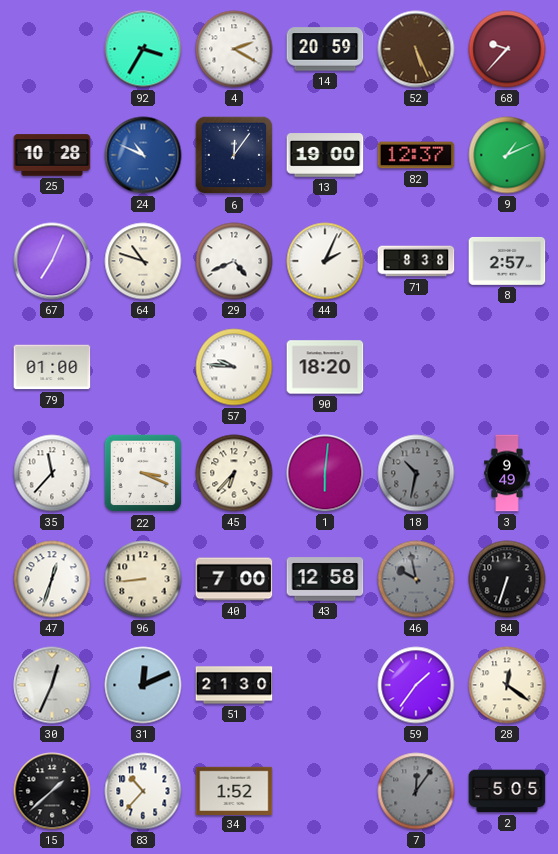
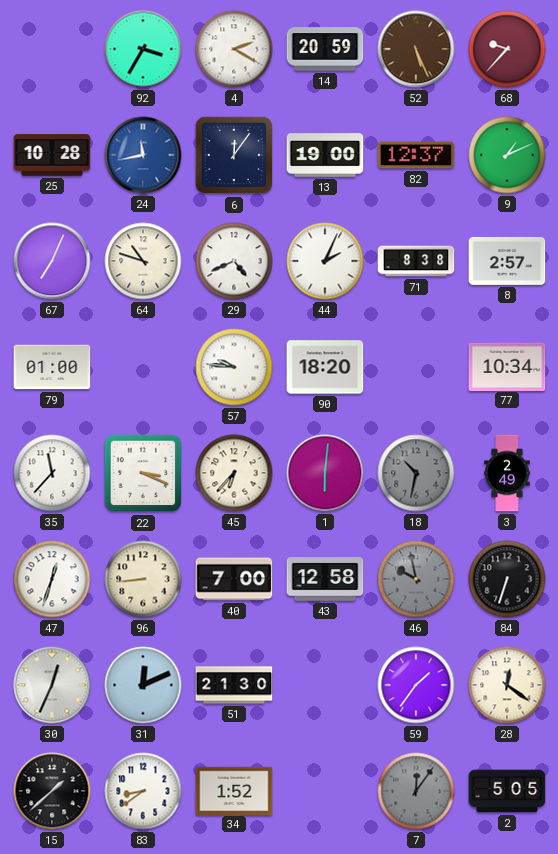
24: 10:49 -> 11:43
77: none -> 10:34
3: 9:49 -> 2:49
83: 10:37 -> 8:39
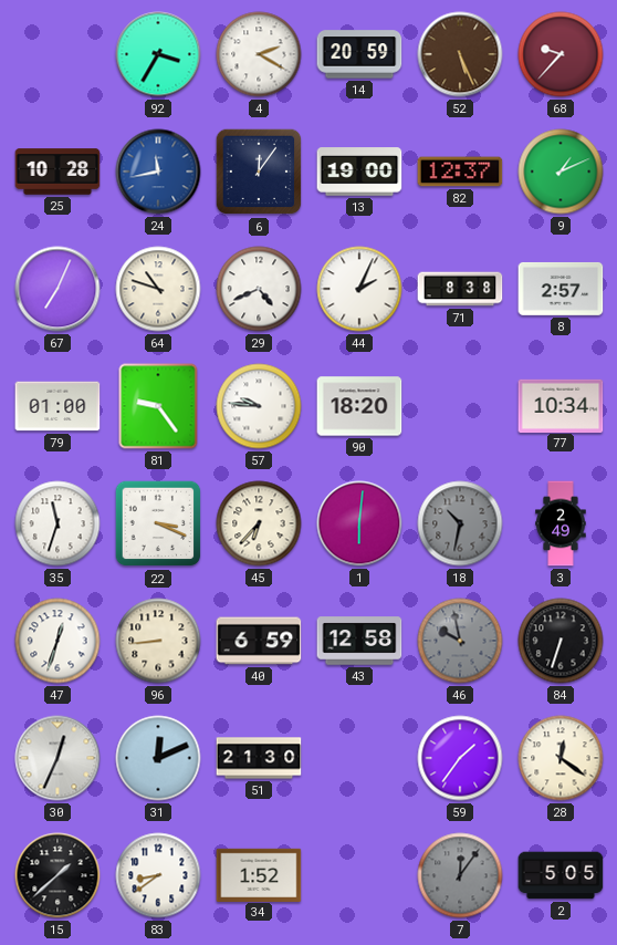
81: none -> 9:24
35: 11:37 -> 11:33
40: 7:00 -> 6:59
